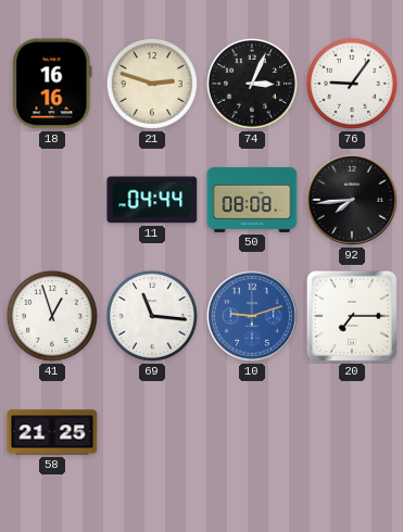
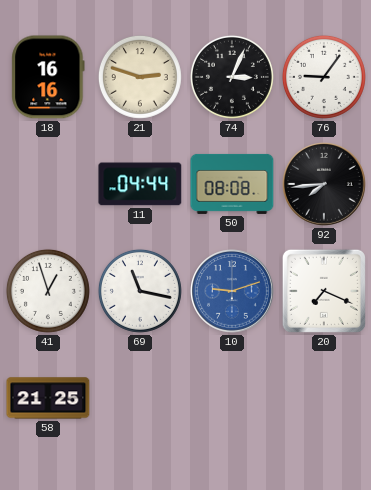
69: 11:16 -> 11:17
20: 7:15 -> 7:19
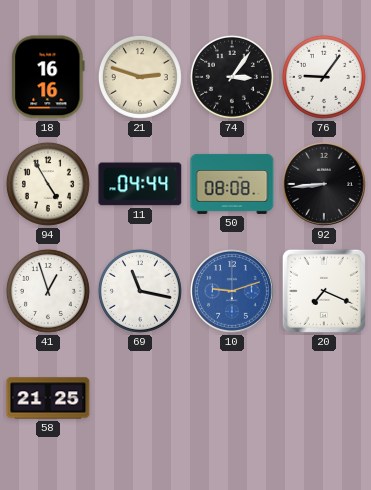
74: 3:04 -> 3:06
94: none -> 4:55
92: 7:44 -> 8:44
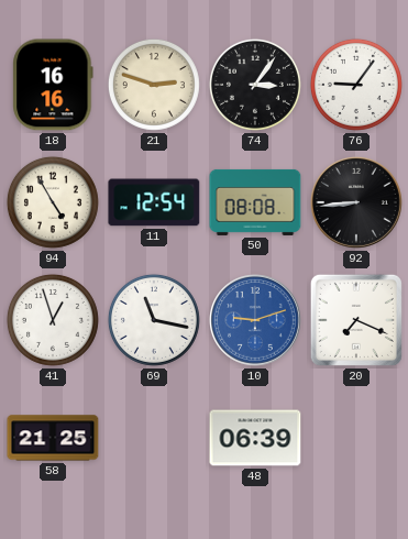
11: 04:44 -> 12:54
48: none -> 06:39
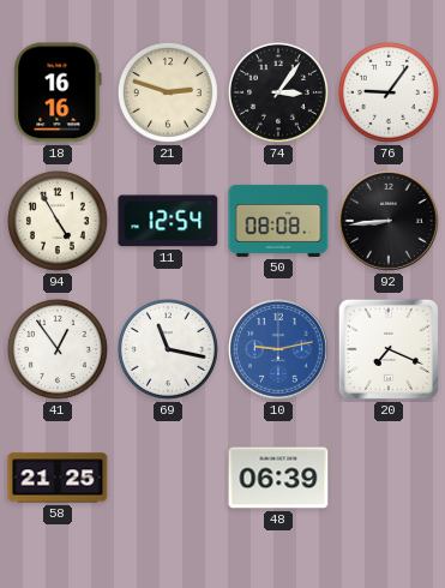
41: 12:57 -> 12:54
10: 9:12 -> 9:13
